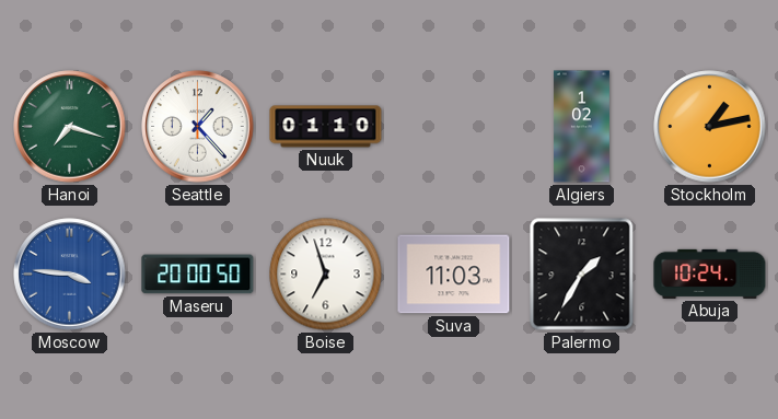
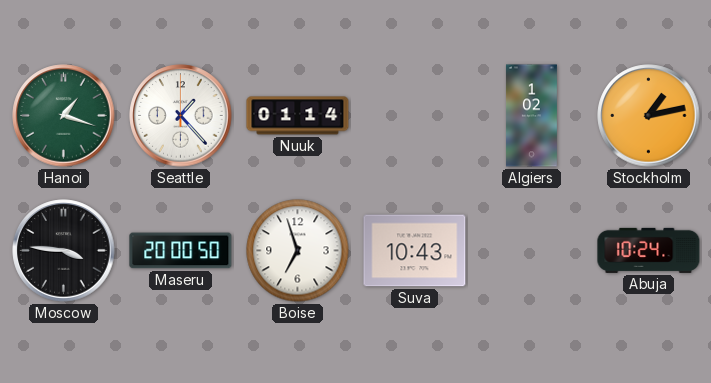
Hanoi: 7:18 -> 1:18
Nuuk: 01:10 -> 01:14
Moscow dial: blue -> black
Suva: 11:03 -> 10:43
Palermo: 1:35 -> none
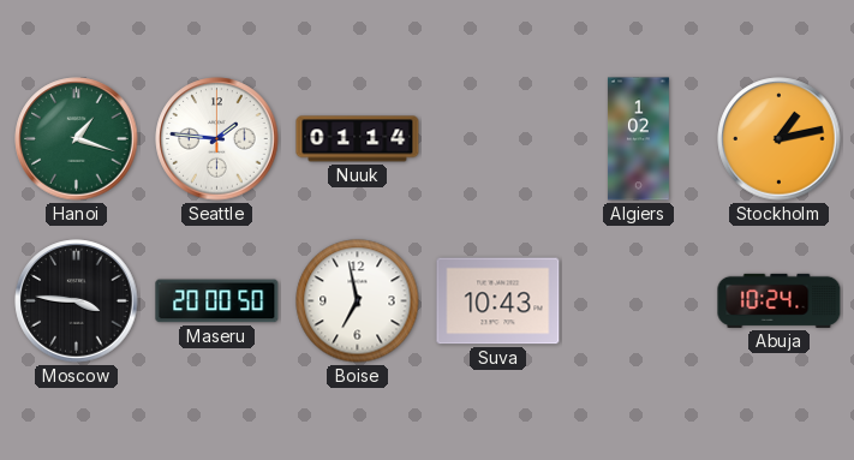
Seattle: 1:23 -> 1:46
Boise: 6:57 -> 6:58
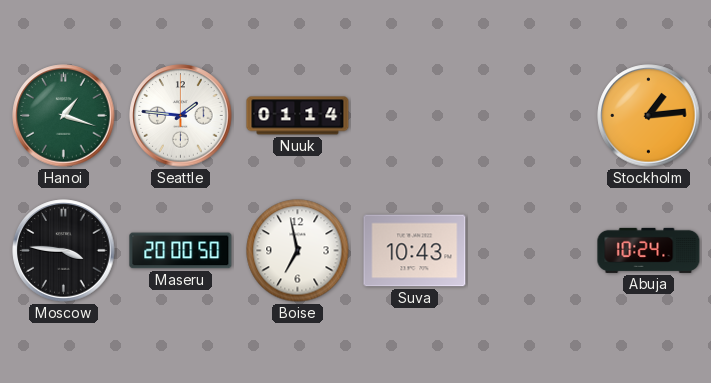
Algiers: 1:02 -> none
Stockholm: 1:13 -> 1:14
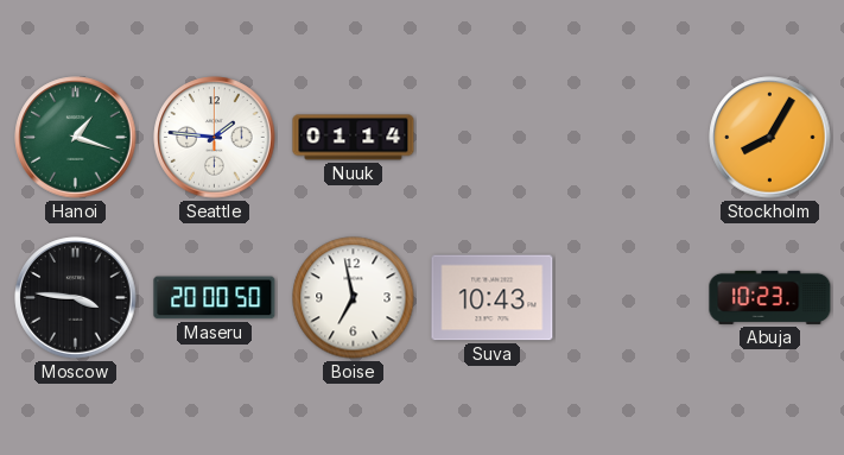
Stockholm: 1:14 -> 8:05
Abuja: 10:24 -> 10:23
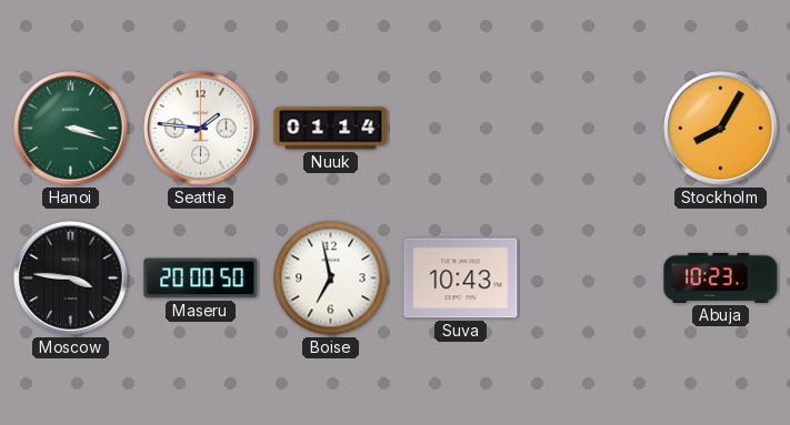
Hanoi: 1:18 -> 3:18
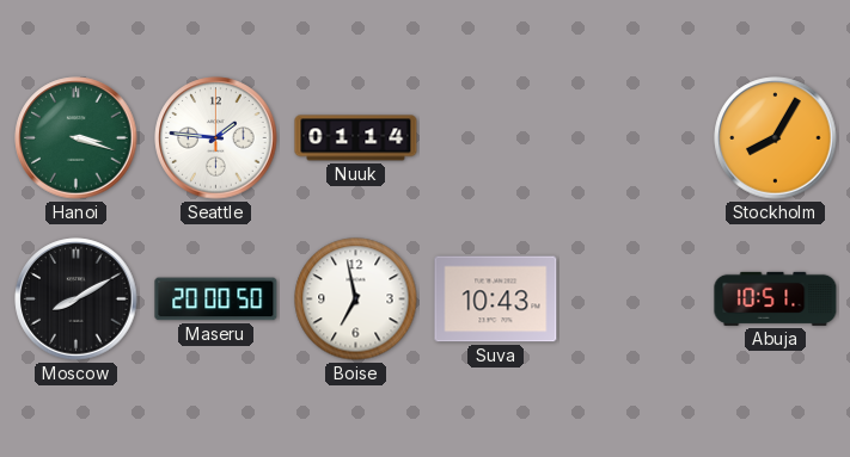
Moscow: 3:46 -> 8:10
Abuja: 10:23 -> 10:51
